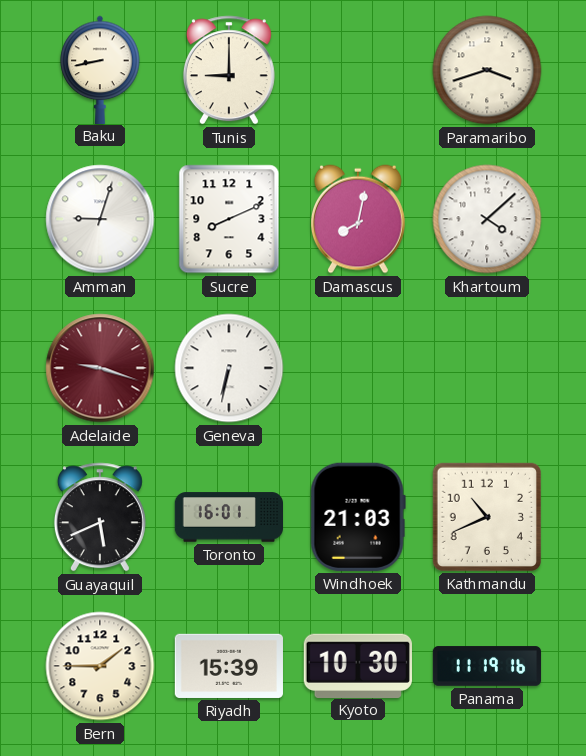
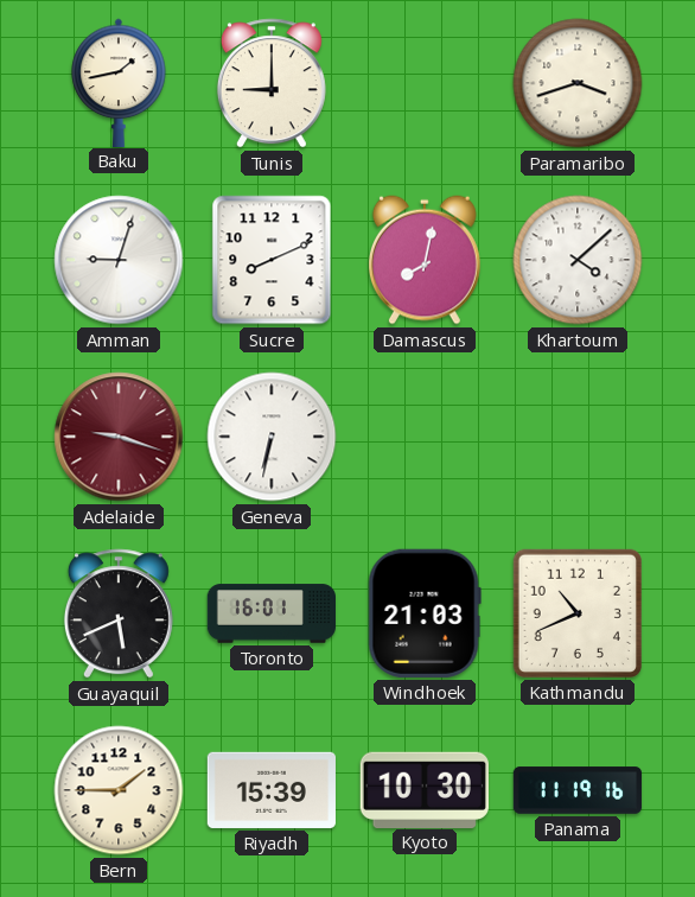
Baku: 8:43 -> 1:43
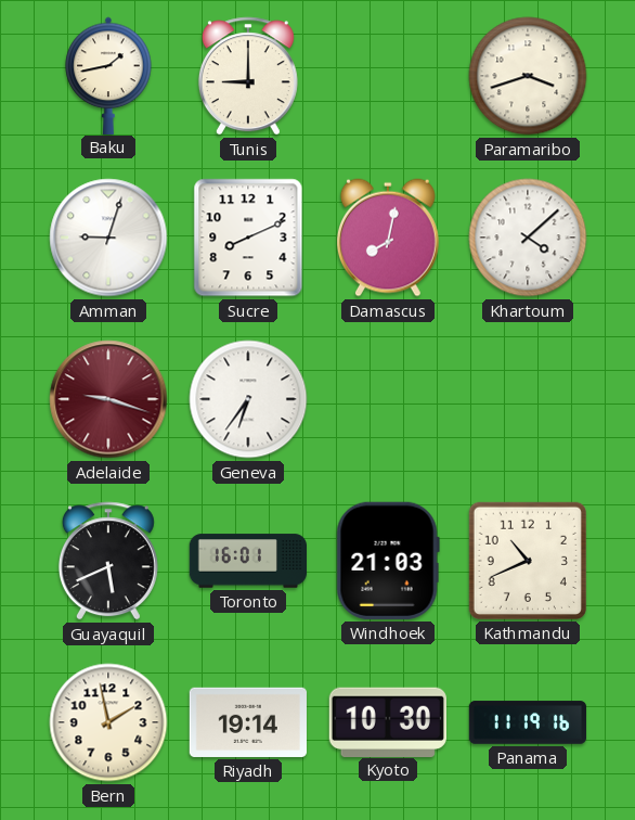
Geneva: 6:32 -> 6:36
Bern: 1:45 -> 1:58
Riyadh: 15:39 -> 19:14
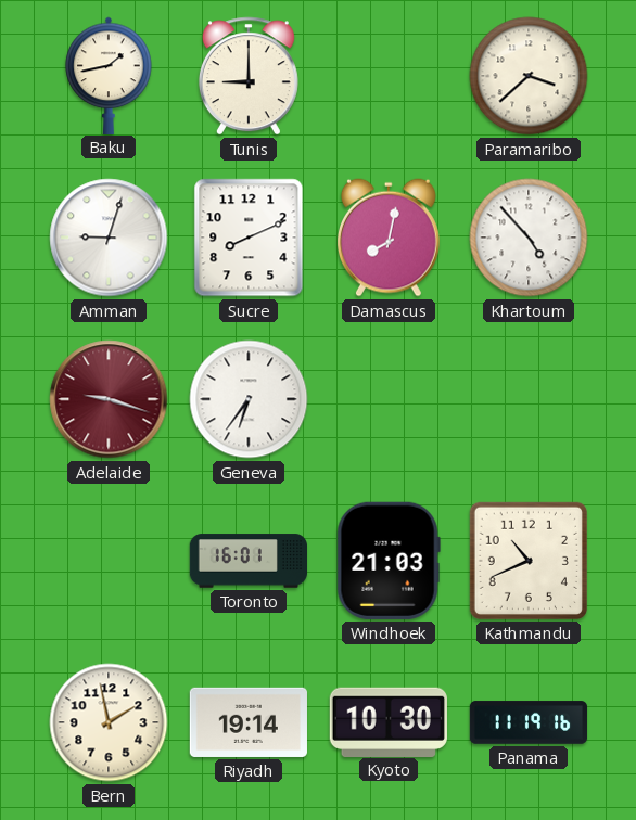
Paramaribo: 3:42 -> 3:38
Khartoum: 4:08 -> 4:53
Guayaquil: 5:41 -> none
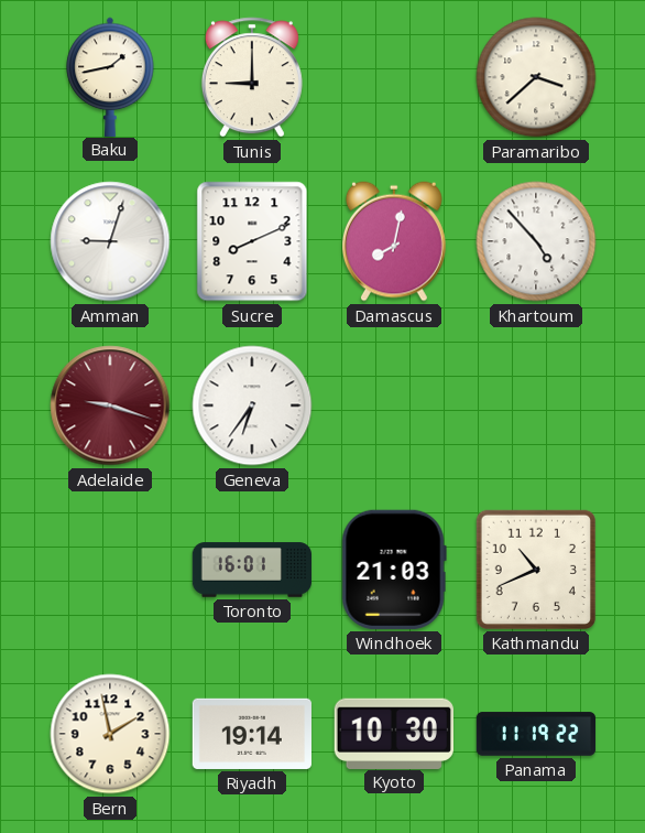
Panama: 11:19:16 -> 11:19:22
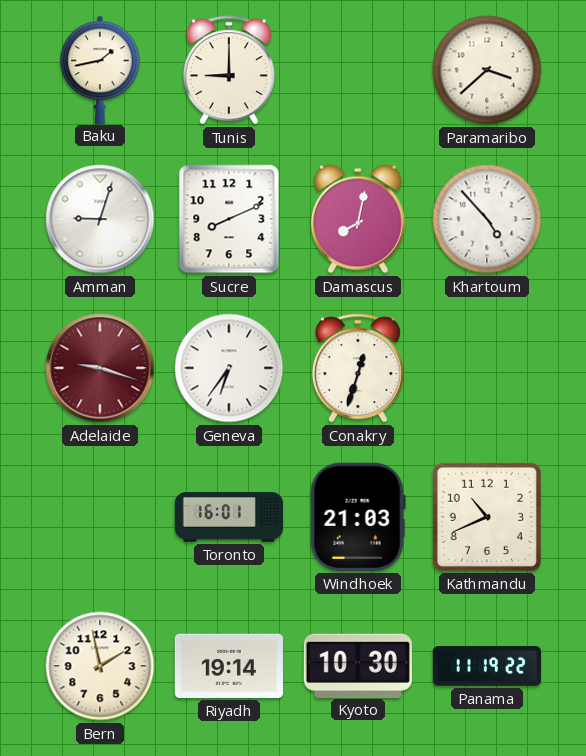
Conakry: none -> 12:33
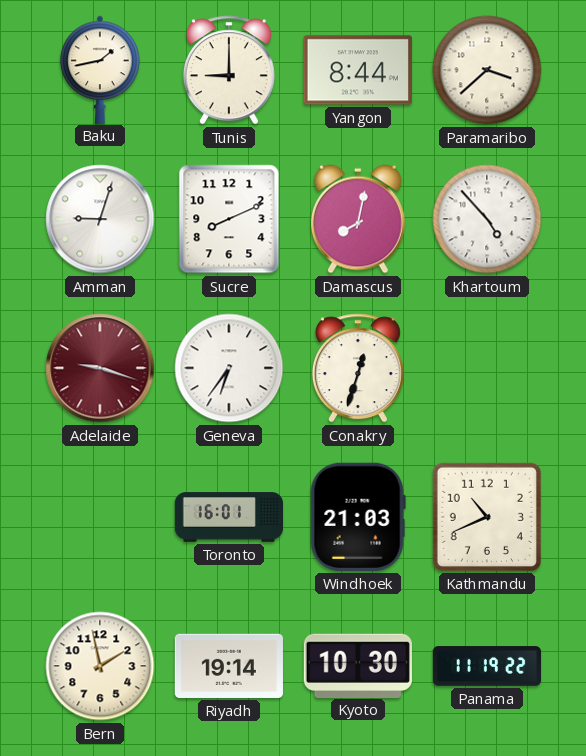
Yangon: none -> 8:44
